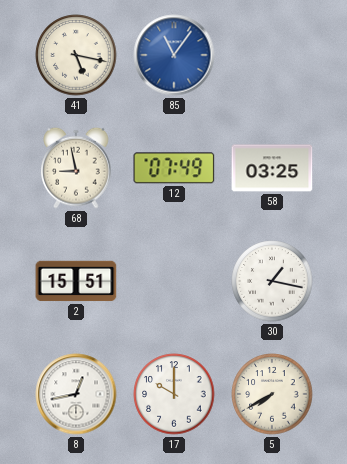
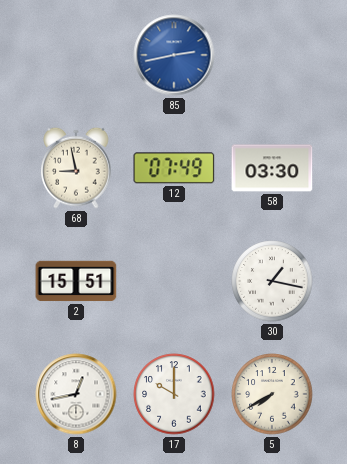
41: 5:17 -> none
85: 11:06 -> 2:43
58: 03:25 -> 03:30
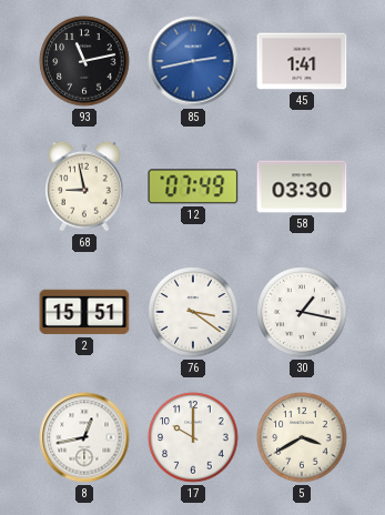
93: none -> 11:13
45: none -> 1:41
76: none -> 3:21
5: 7:40 -> 3:40
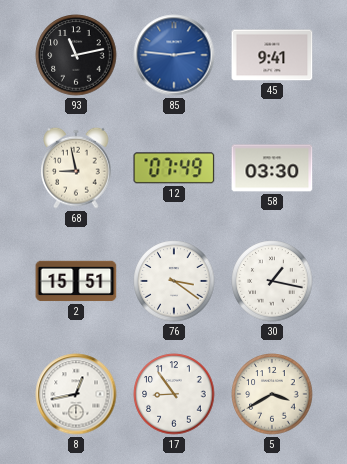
85: 2:43 -> 2:46
45: 1:41 -> 9:41
17: 10:00 -> 8:54
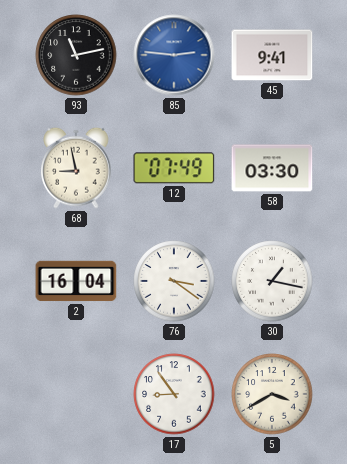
2: 15:51 -> 16:04
8: 12:43 -> none
